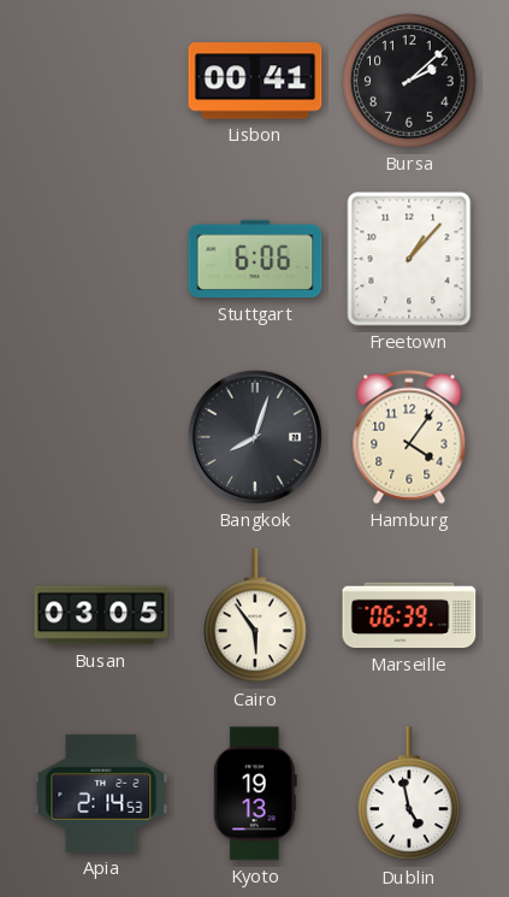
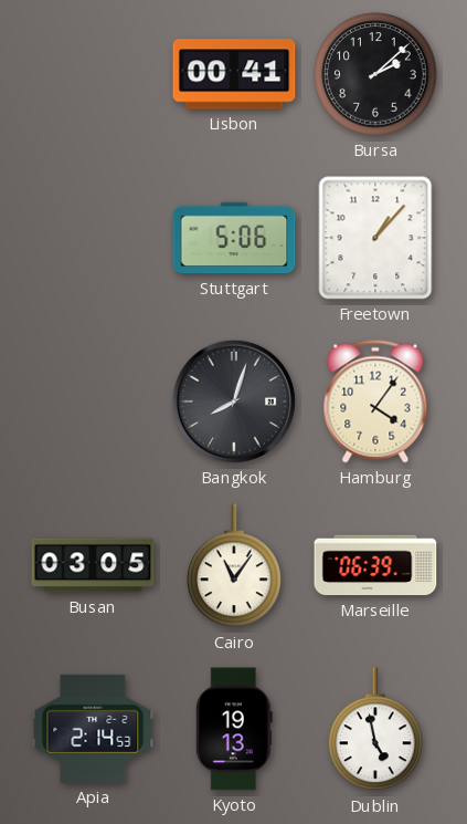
Stuttgart: 6:06 -> 5:06
Cairo: 5:54 -> 11:06
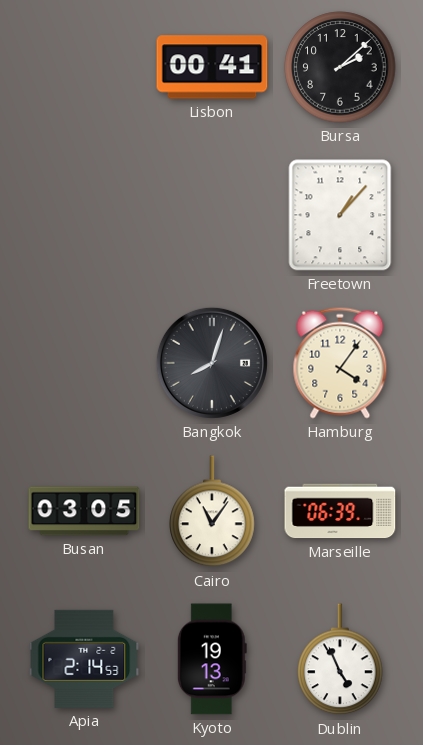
Stuttgart: 5:06 -> none
Dublin: 4:58 -> 4:56
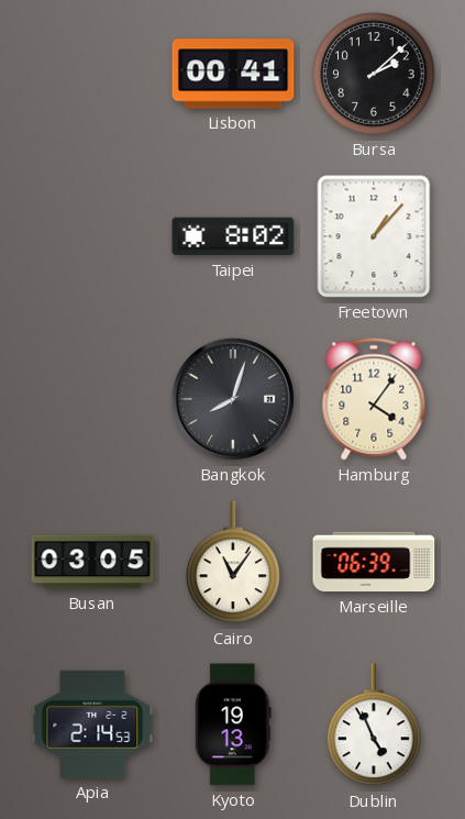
Taipei: none -> 8:02
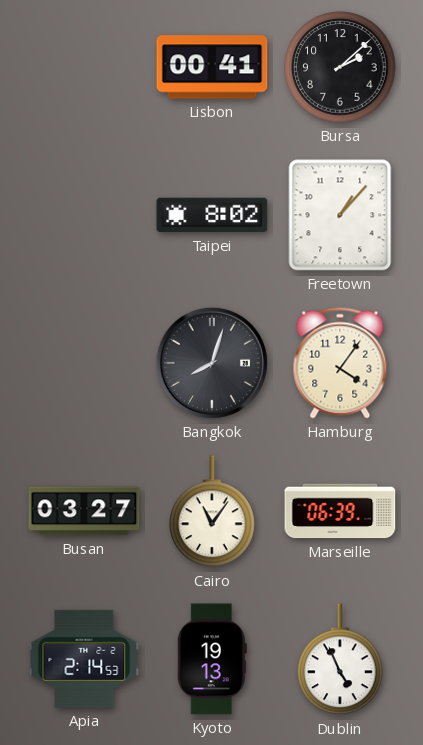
Busan: 03:05 -> 03:27
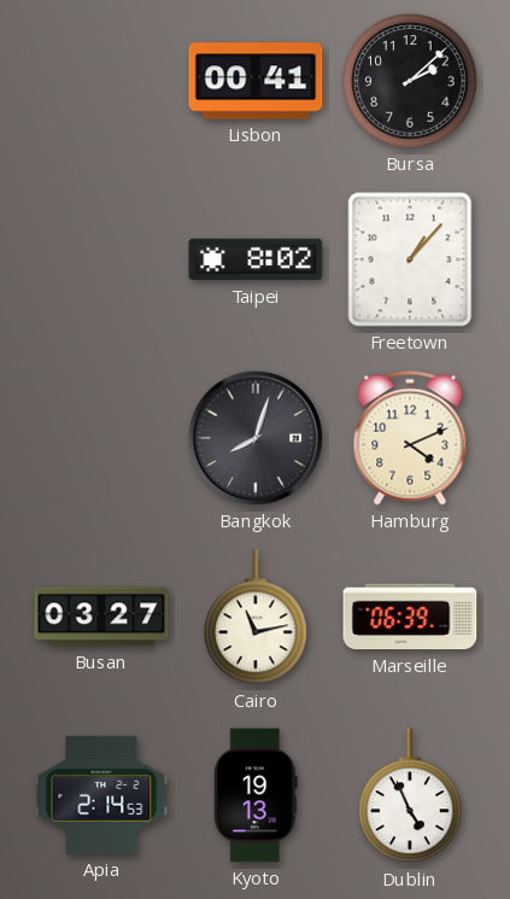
Hamburg: 4:06 -> 4:11
Cairo: 11:06 -> 11:13
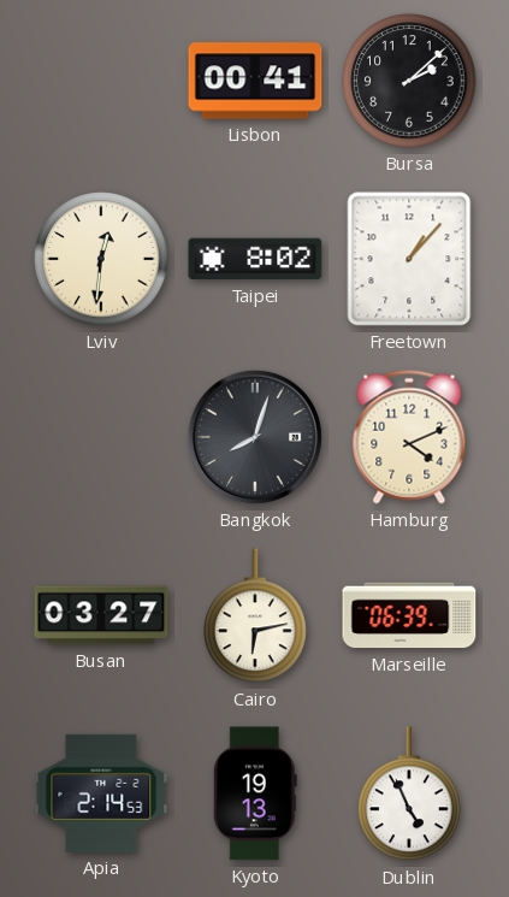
Lviv: none -> 12:31
Cairo: 11:13 -> 6:13
